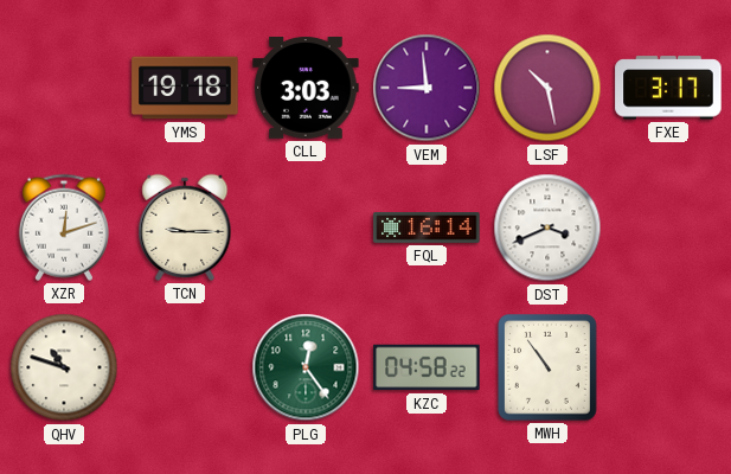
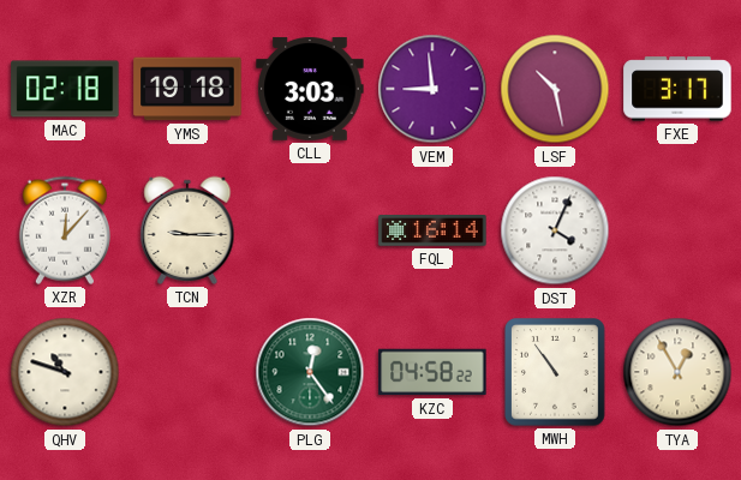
MAC: none -> 02:18
XZR: 12:12 -> 12:07
DST: 3:41 -> 4:04
TYA: none -> 12:55
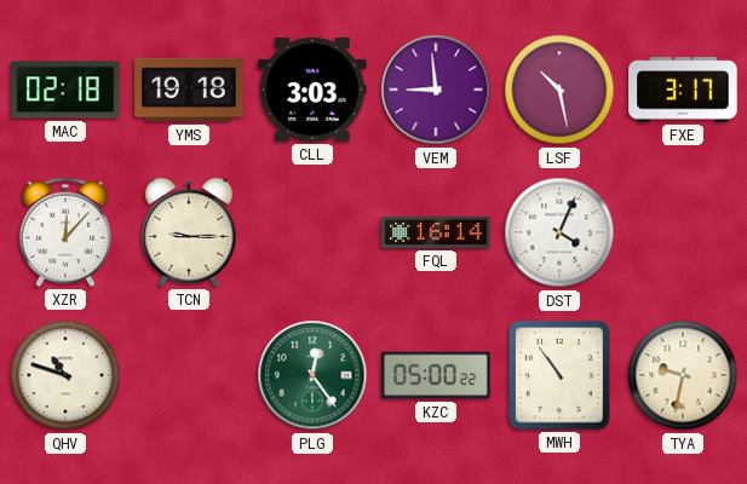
KZC: 04:58 -> 05:00
TYA: 12:55 -> 9:32
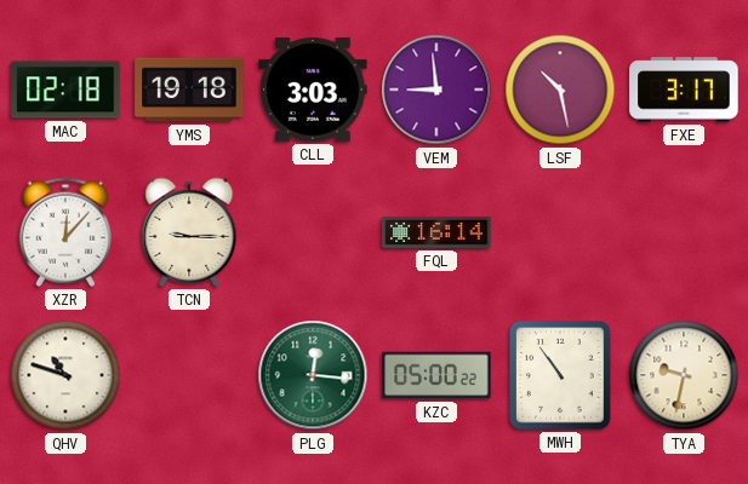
DST: 4:04 -> none
PLG: 12:24 -> 12:16
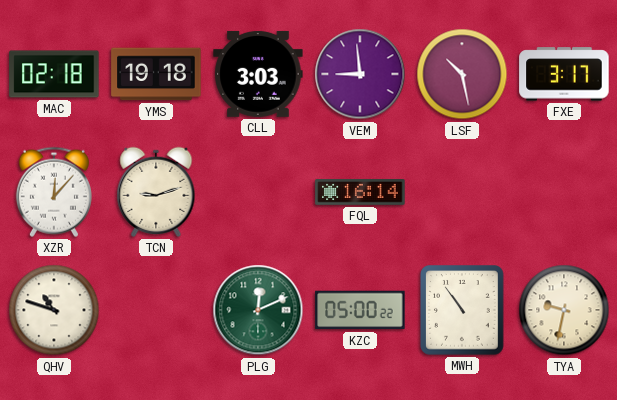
TCN: 9:15 -> 9:12
PLG: 12:16 -> 12:11
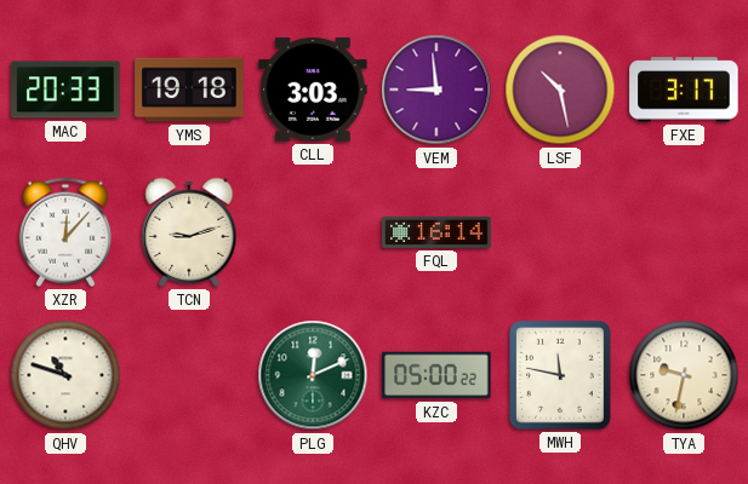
MAC: 02:18 -> 20:33
MWH: 10:54 -> 11:47
